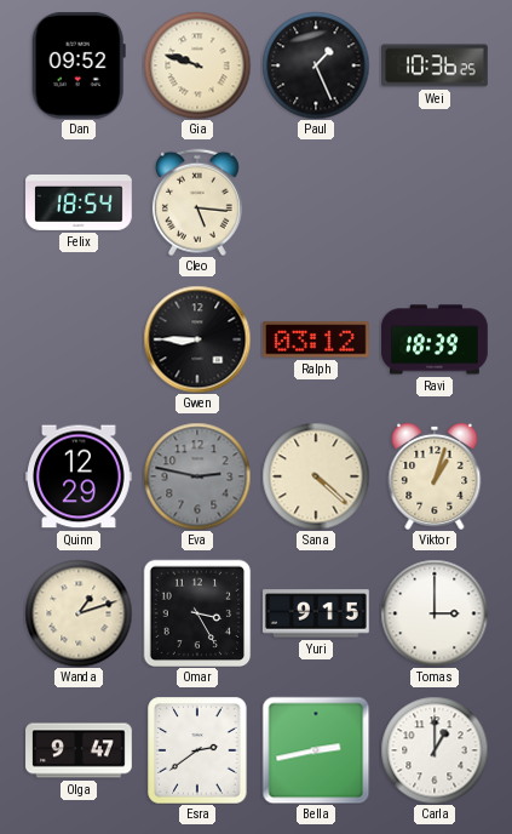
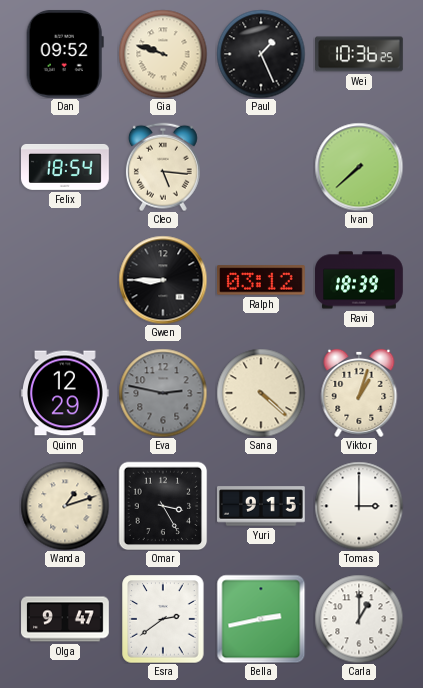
Ivan: none -> 7:38
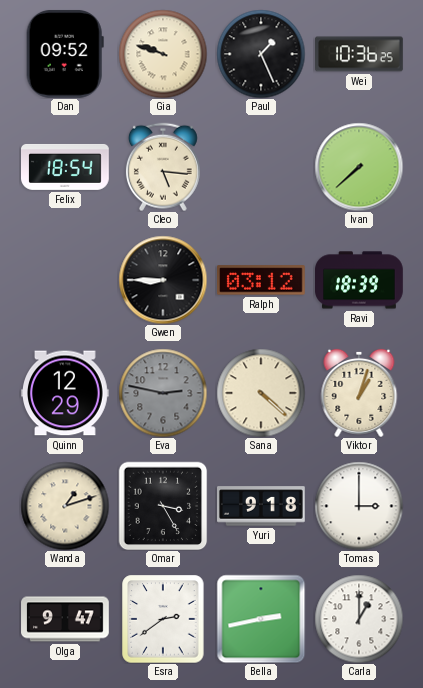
Yuri: 9:15 -> 9:18
